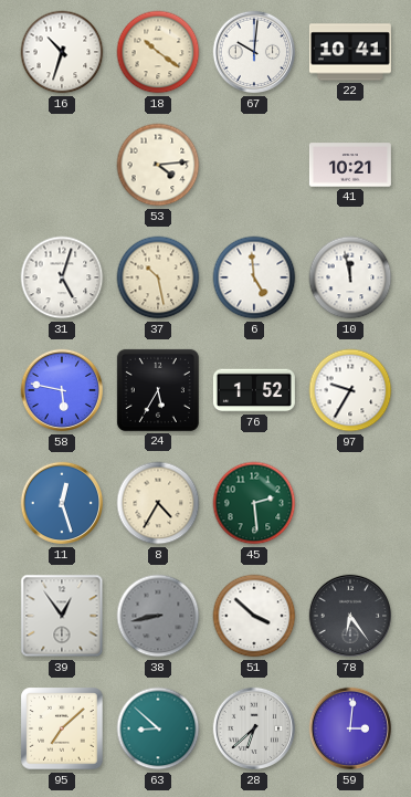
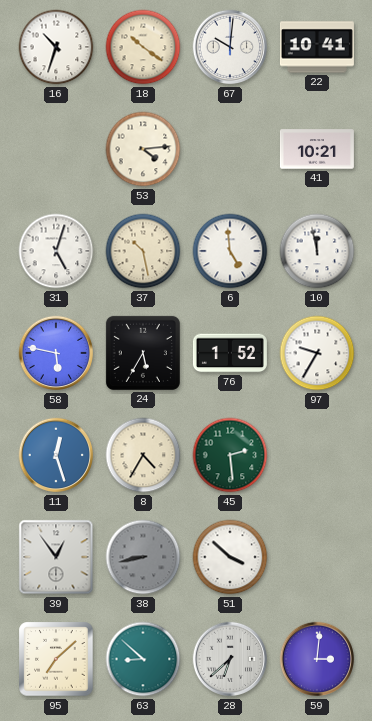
78: 6:24 -> none
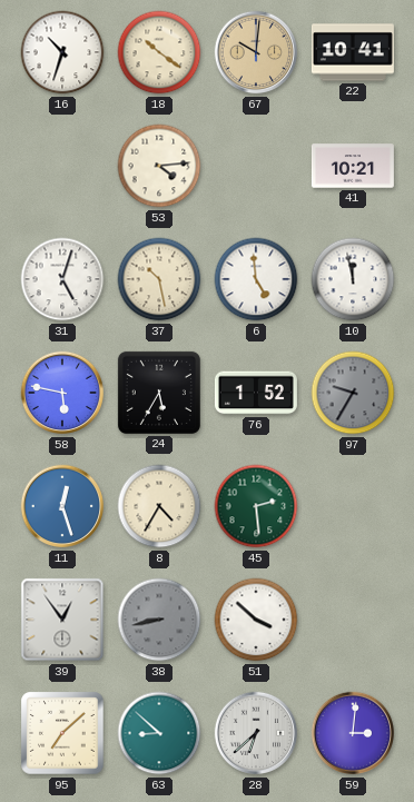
67 dial: white -> champagne
97 dial: white -> grey
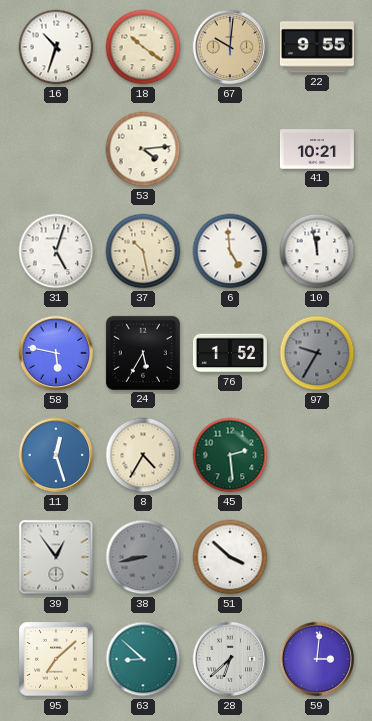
22: 10:41 -> 9:55
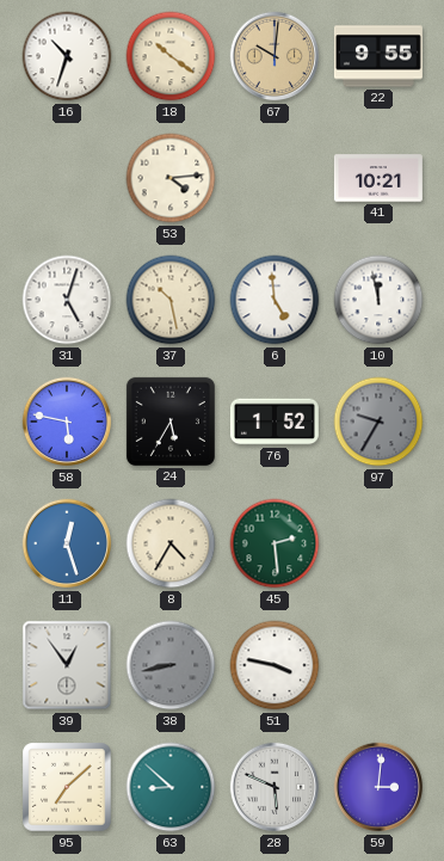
51: 3:52 -> 3:47
28: 6:38 -> 5:49
